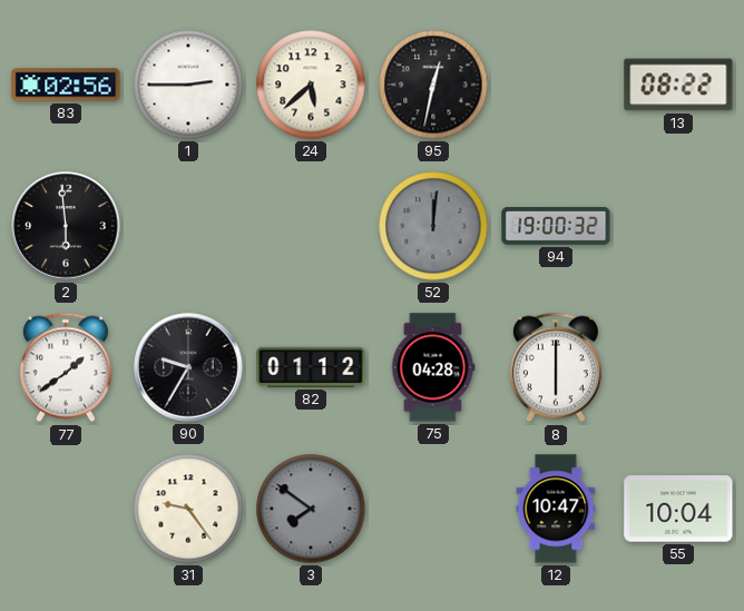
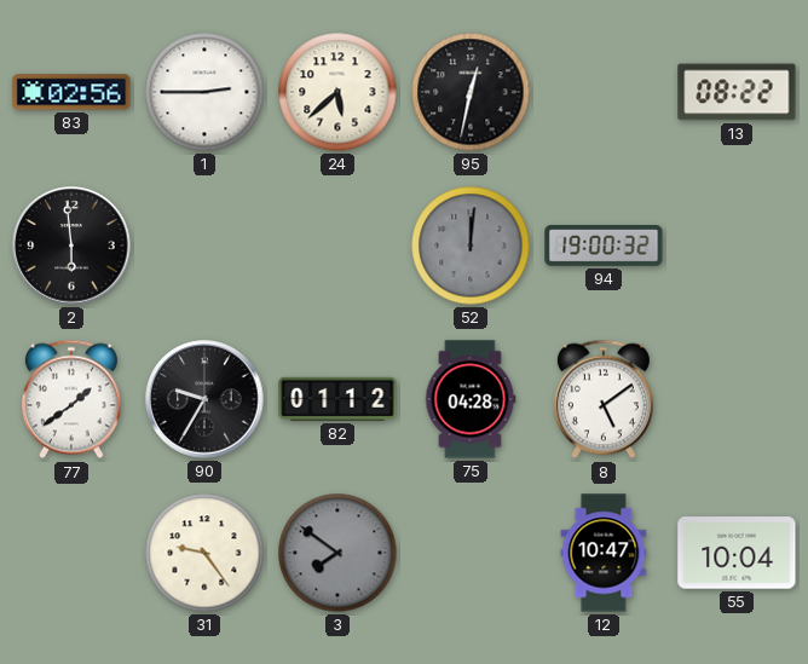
8: 6:00 -> 5:09
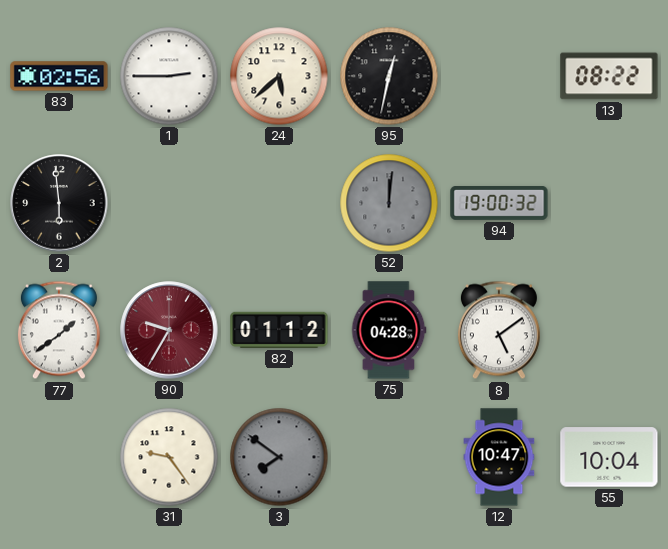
90 dial: black -> burgundy
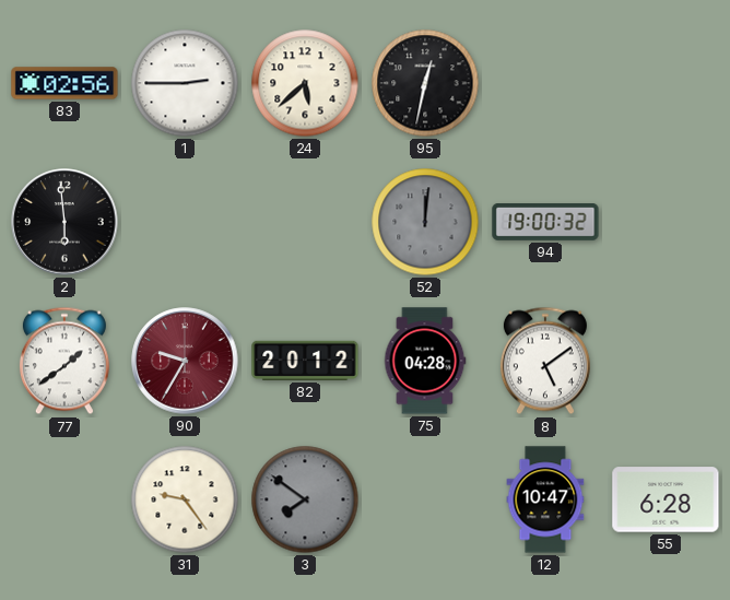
13: 08:22 -> none
82: 01:12 -> 20:12
55: 10:04 -> 6:28
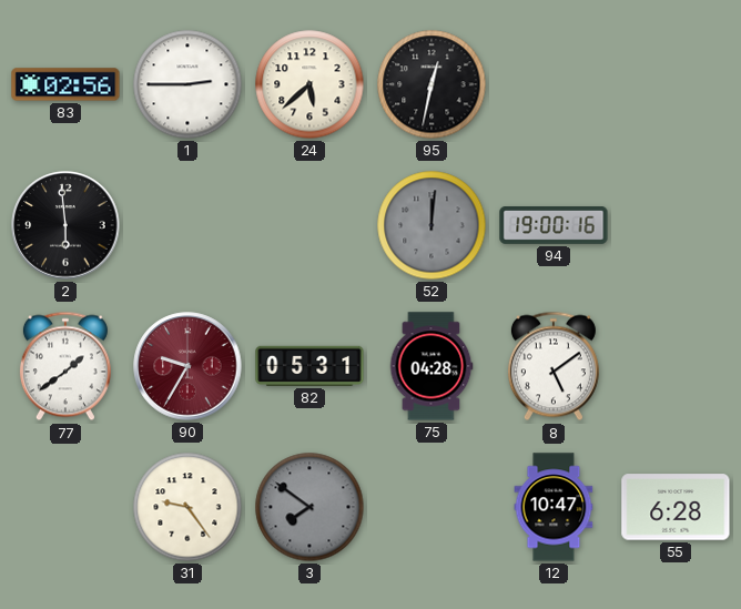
94: 19:00:32 -> 19:00:16
82: 20:12 -> 05:31
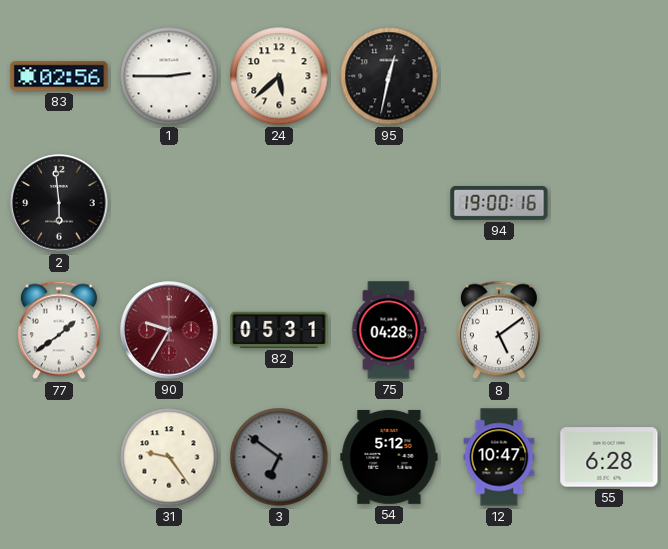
52: 12:01 -> none
3: 7:51 -> 6:51
54: none -> 5:12
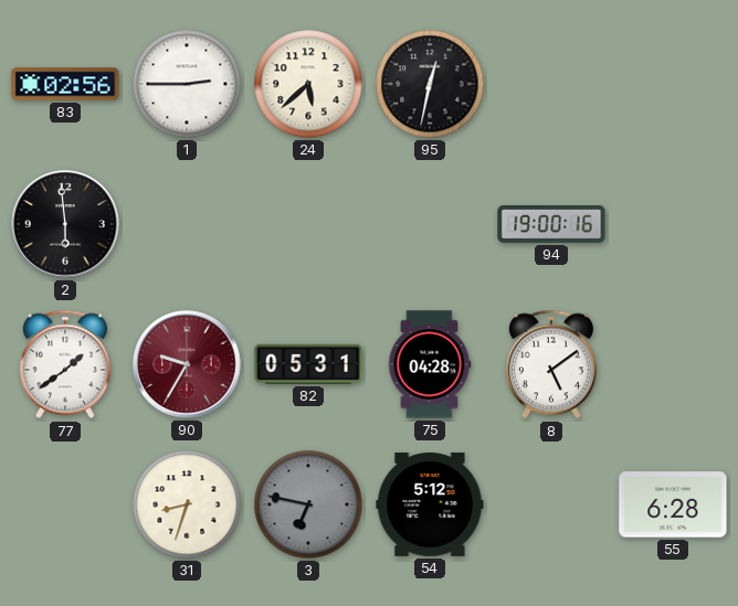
31: 9:24 -> 8:33
3: 6:51 -> 6:47
12: 10:47 -> none
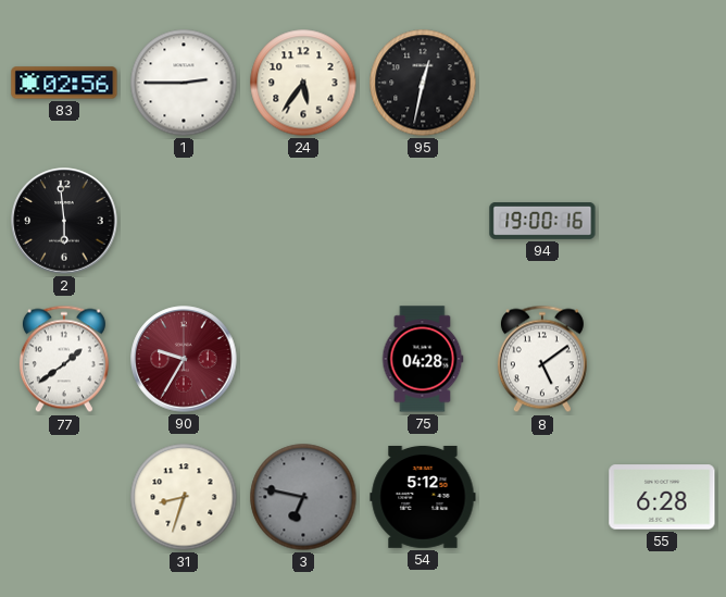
24: 5:38 -> 5:36
82: 05:31 -> none
